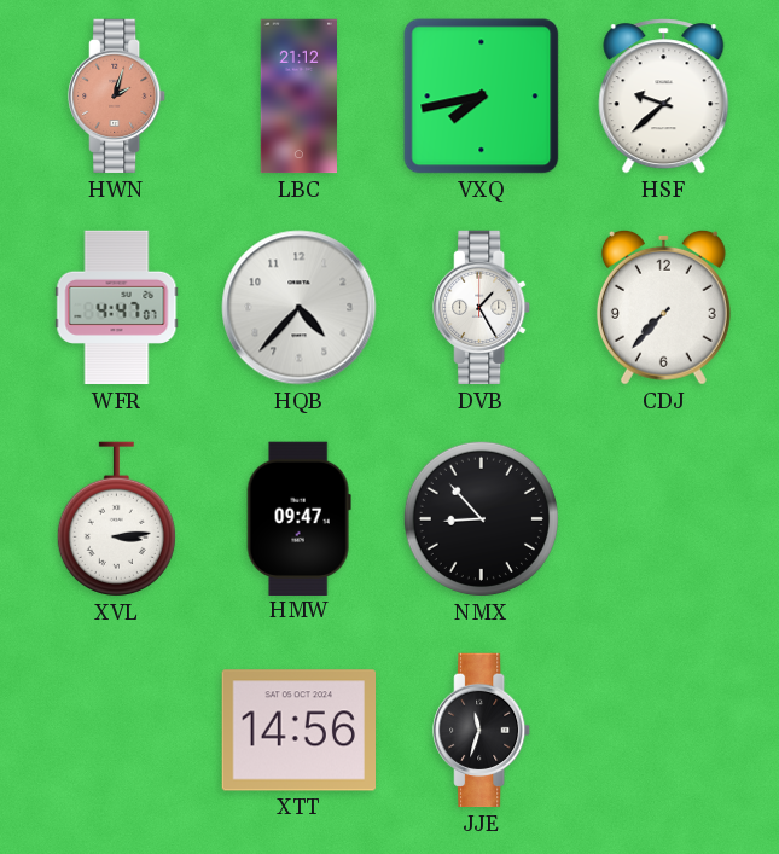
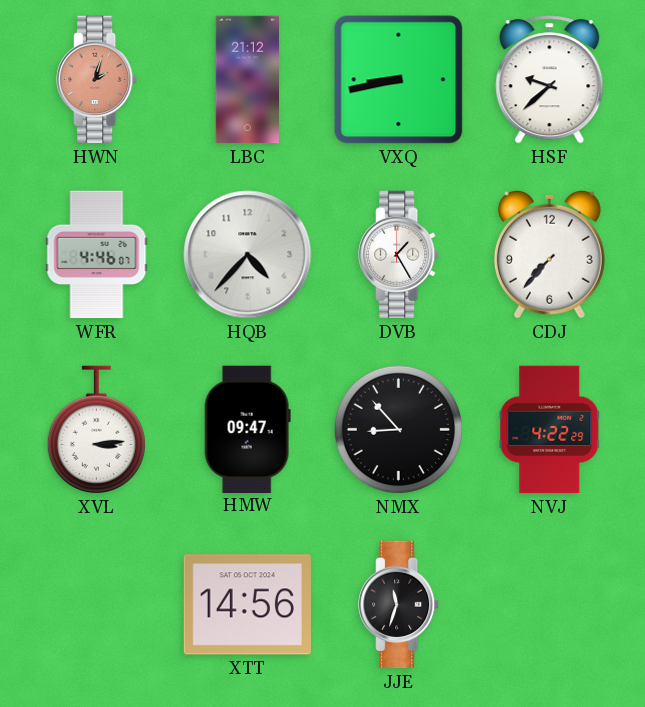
VXQ: 7:43 -> 8:43
WFR: 4:47 -> 4:46
NVJ: none -> 4:22
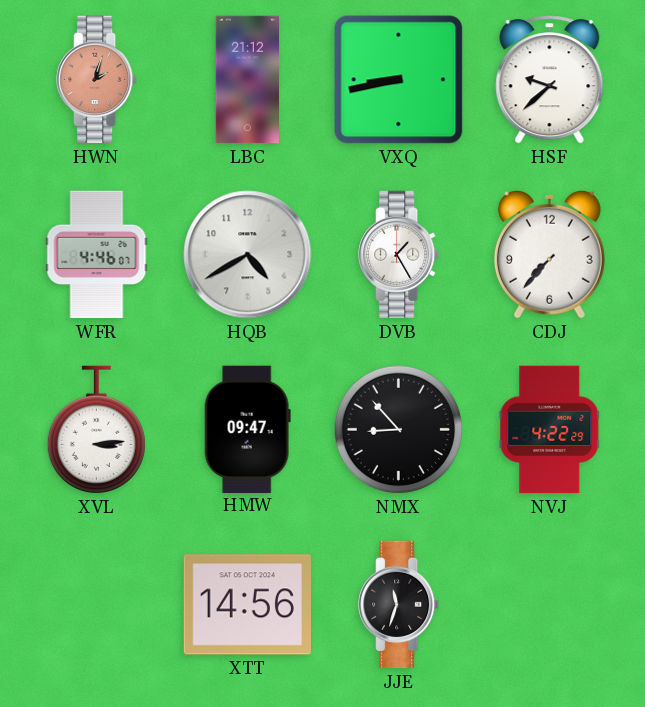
HQB: 4:37 -> 4:40
